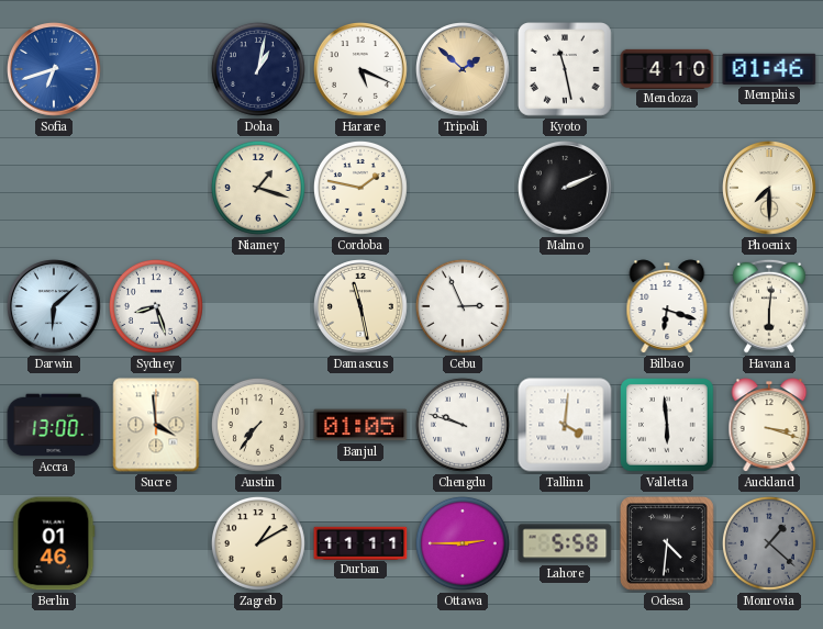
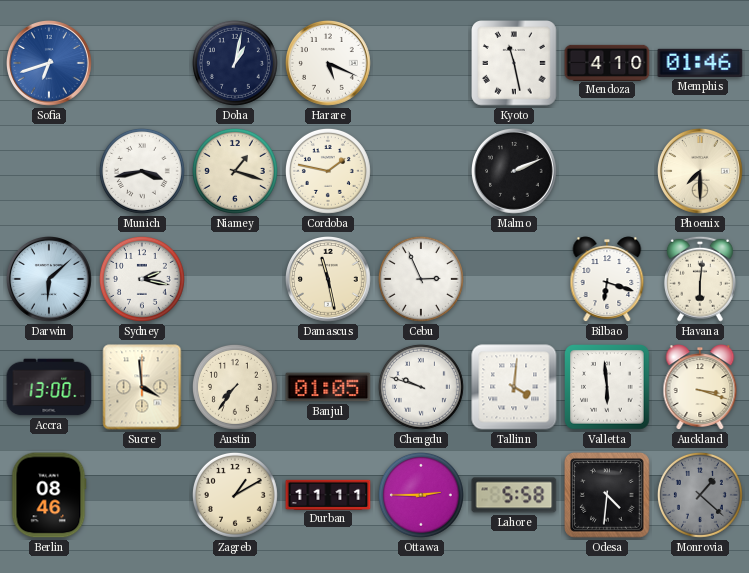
Tripoli: 1:52 -> none
Munich: none -> 3:43
Sydney: 8:27 -> 2:17
Berlin: 01:46 -> 08:46
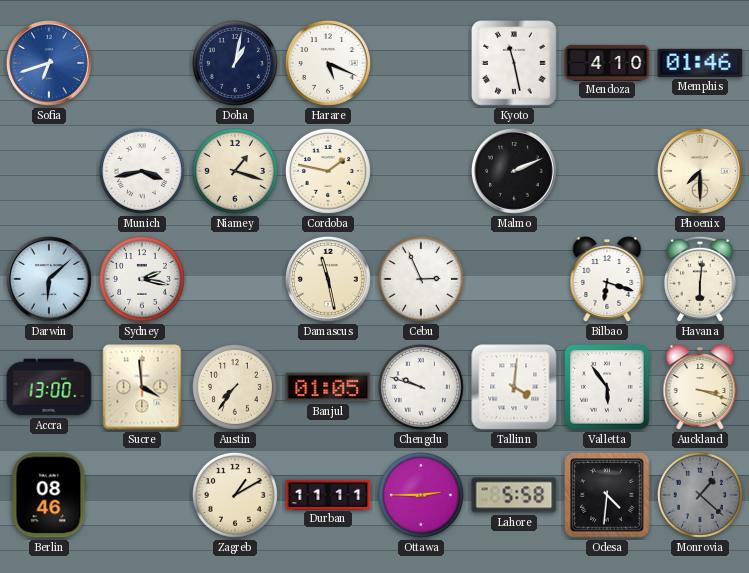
Valletta: 5:59 -> 5:54
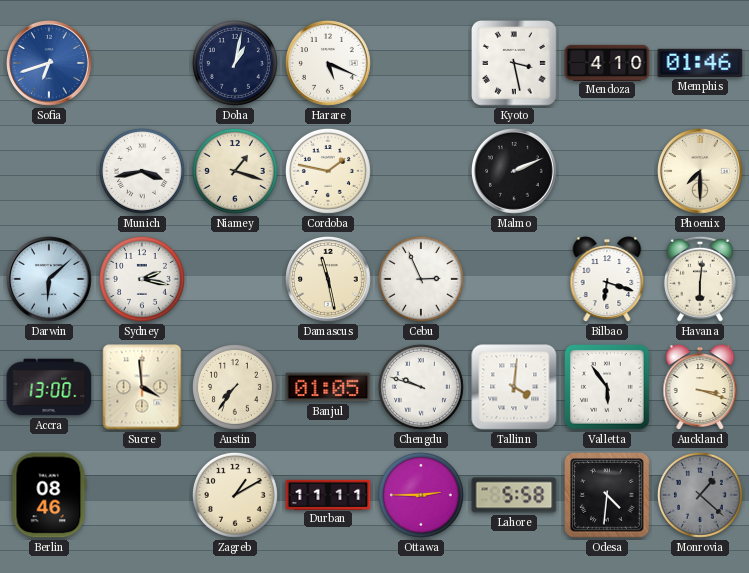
Kyoto: 11:28 -> 3:28
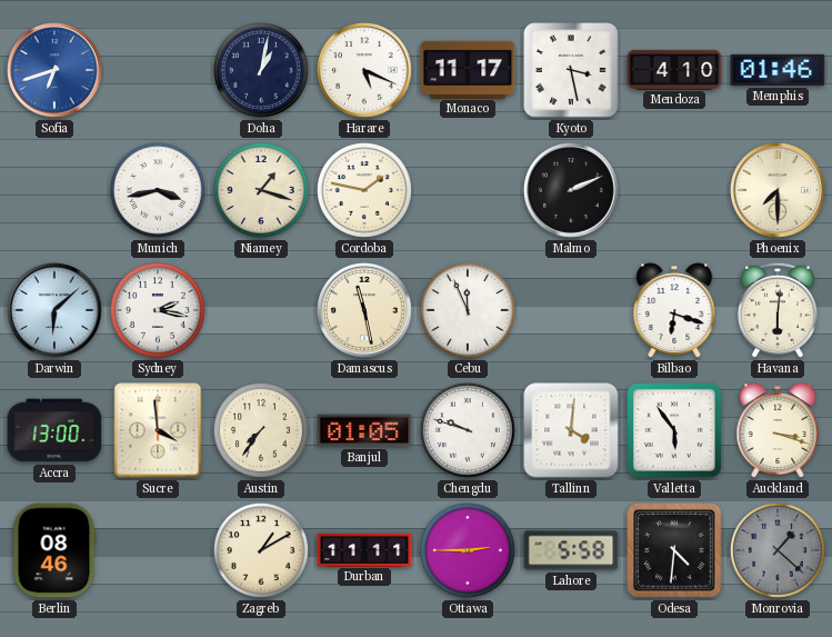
Monaco: none -> 11:17
Cebu: 2:56 -> 11:56
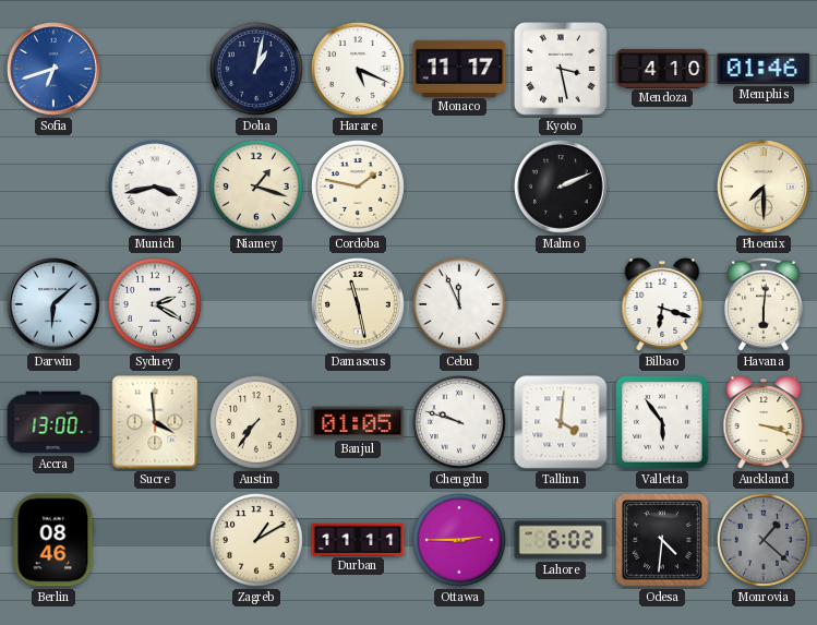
Sydney: 2:17 -> 2:20
Lahore: 5:58 -> 6:02
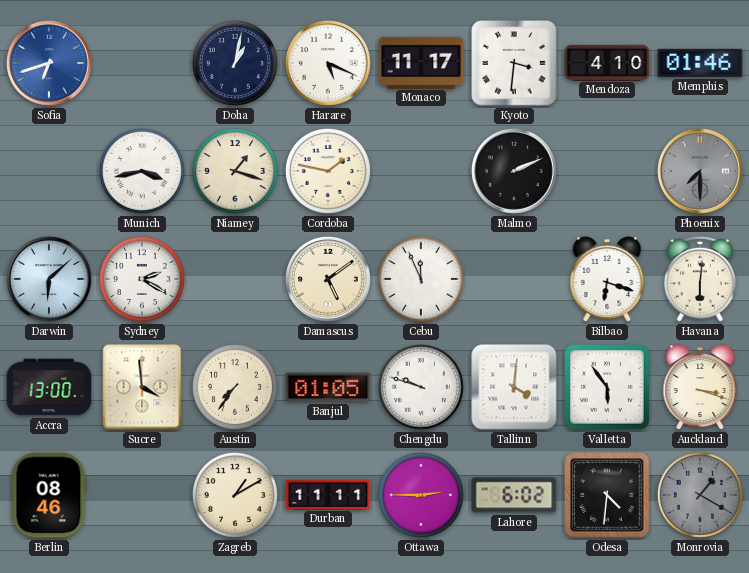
Kyoto: 3:28 -> 3:31
Phoenix dial: cream -> grey
Damascus: 11:28 -> 5:09
Monrovia: 1:22 -> 1:20
